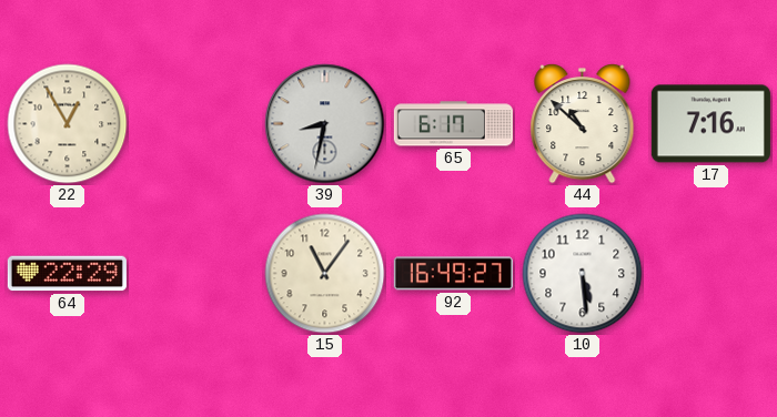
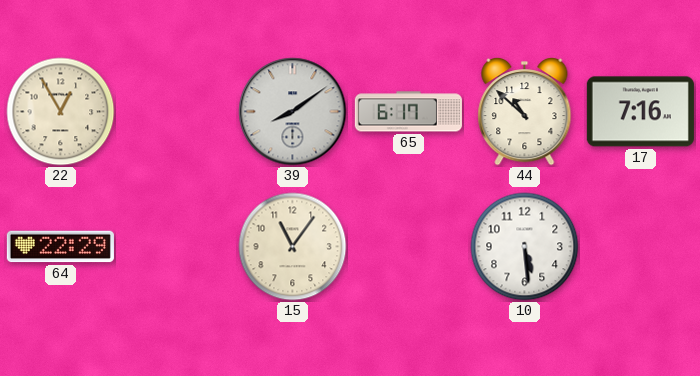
39: 8:32 -> 8:09
92: 16:49 -> none
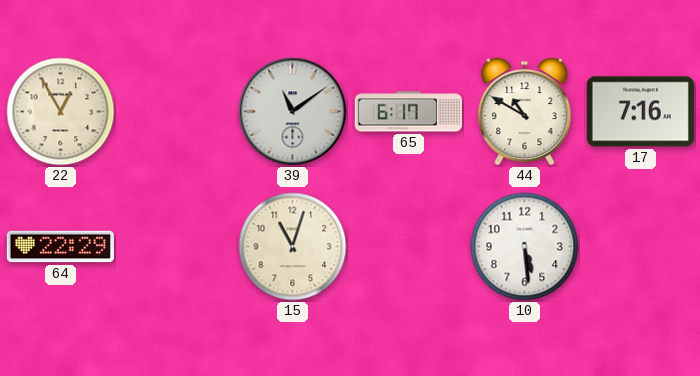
39: 8:09 -> 11:09
44: 10:52 -> 10:50
15: 11:06 -> 11:03
